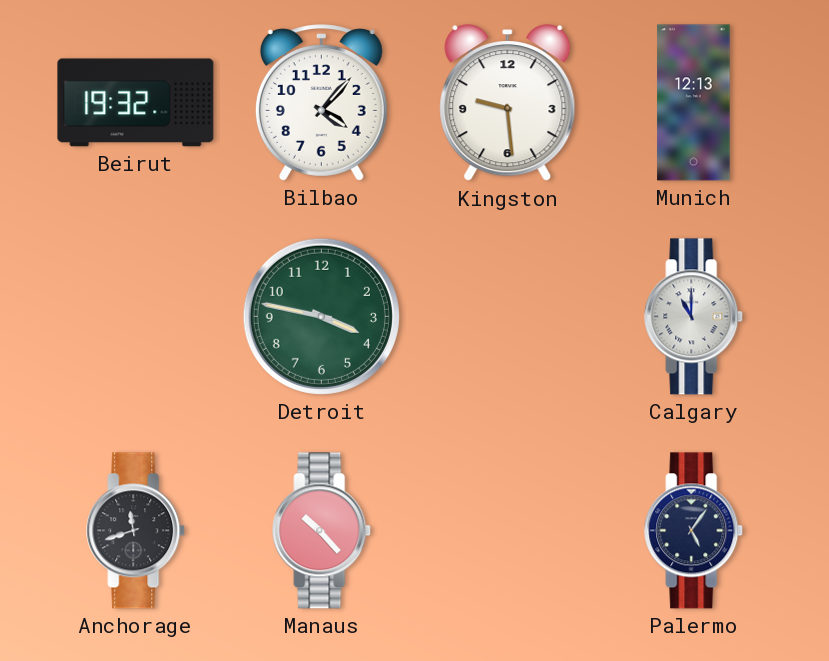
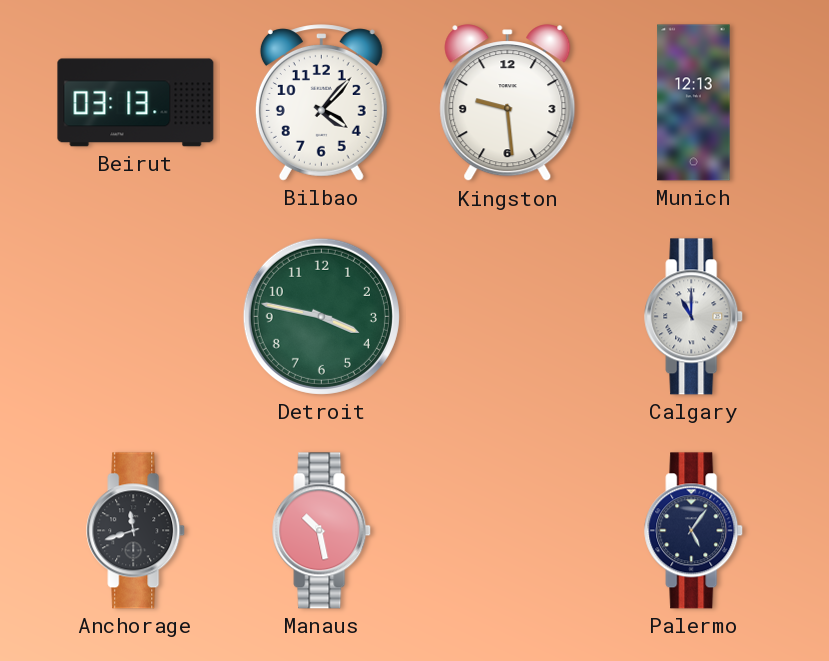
Beirut: 19:32 -> 03:13
Manaus: 10:23 -> 10:28
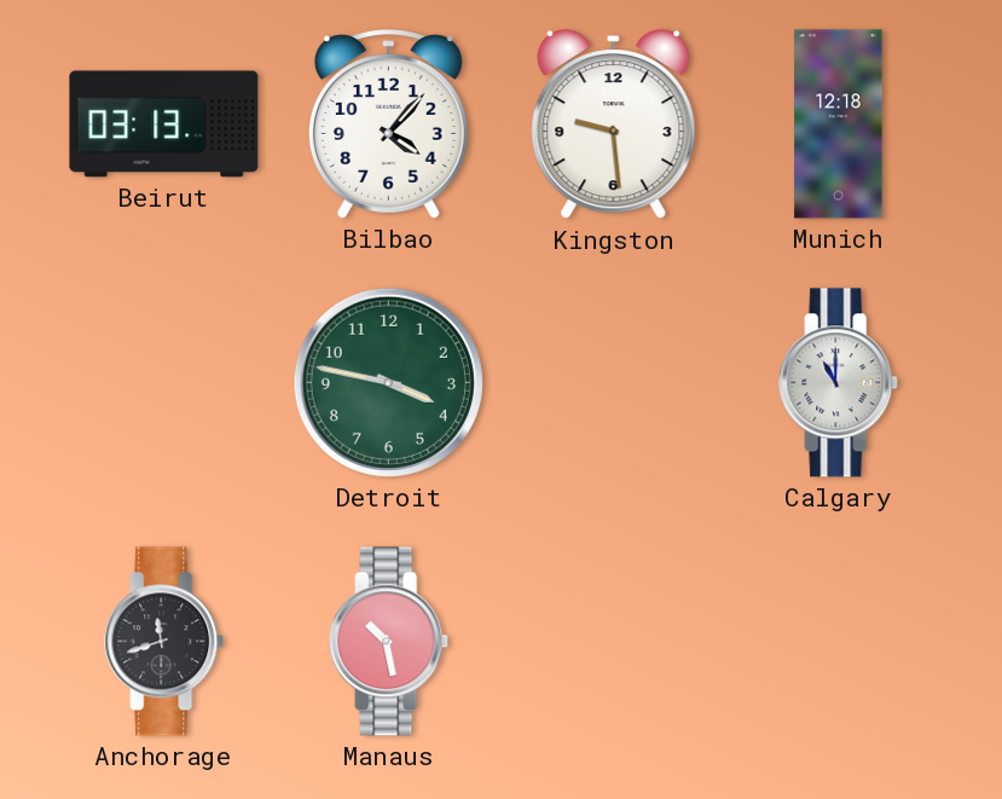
Munich: 12:13 -> 12:18
Palermo: 5:06 -> none
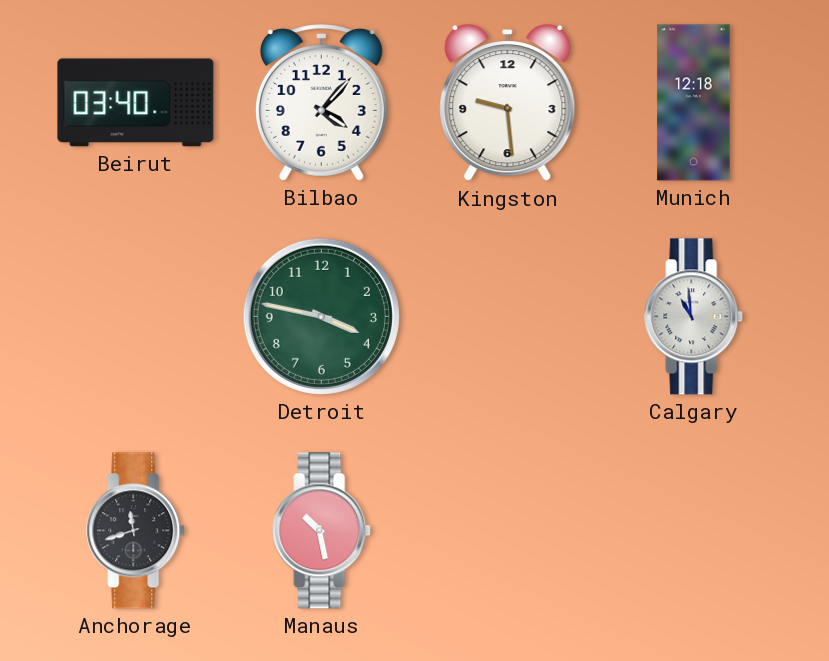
Beirut: 03:13 -> 03:40
Calgary: 11:00 -> 10:59
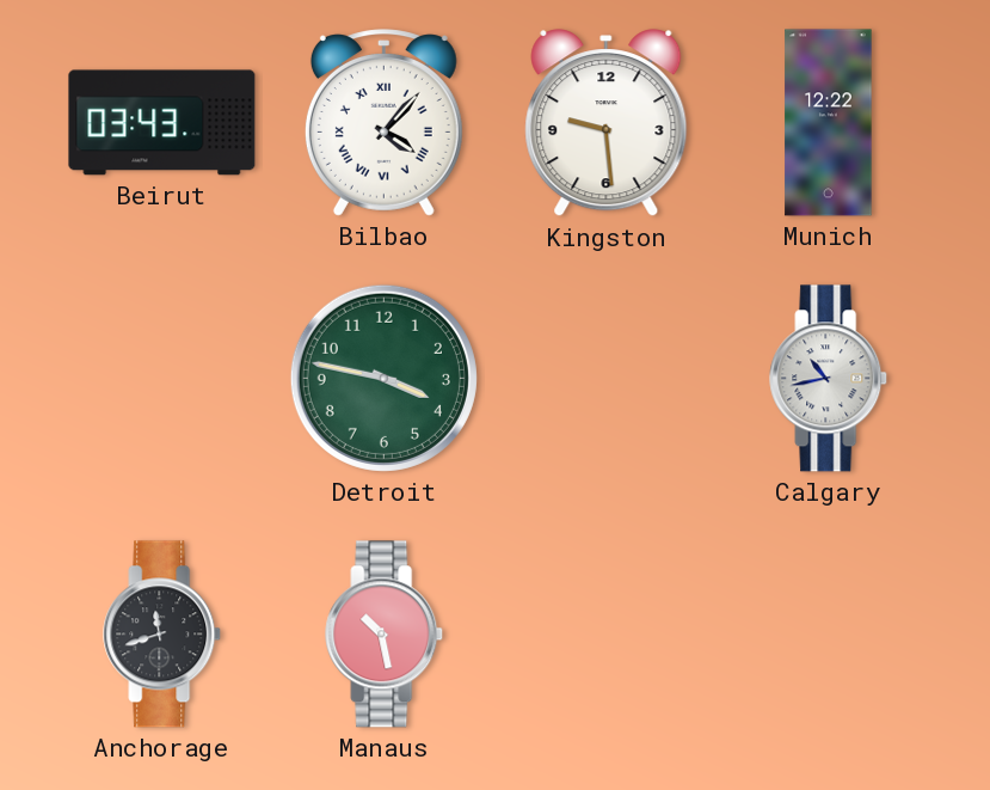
Beirut: 03:40 -> 03:43
Bilbao numerals: Arabic -> Roman
Munich: 12:18 -> 12:22
Calgary: 10:59 -> 10:43
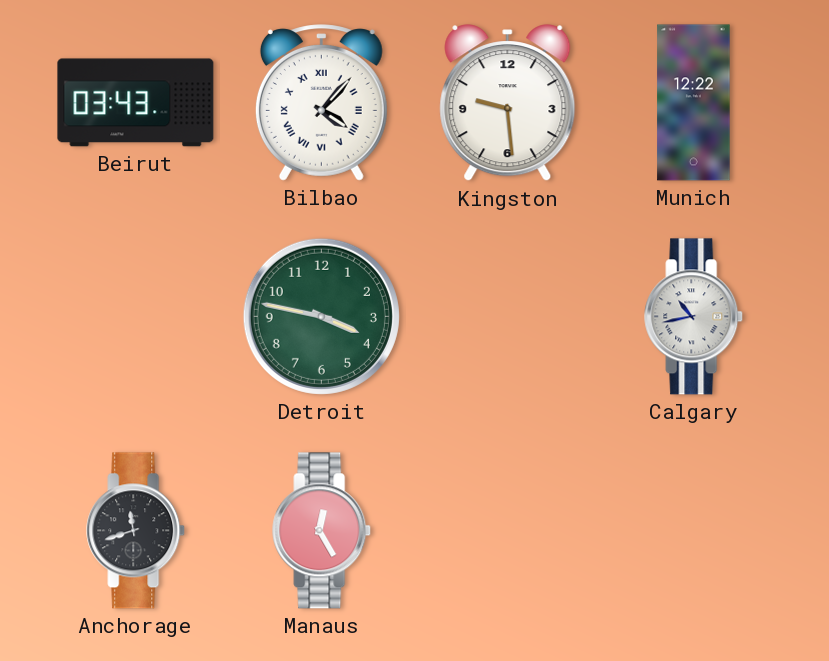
Manaus: 10:28 -> 12:25
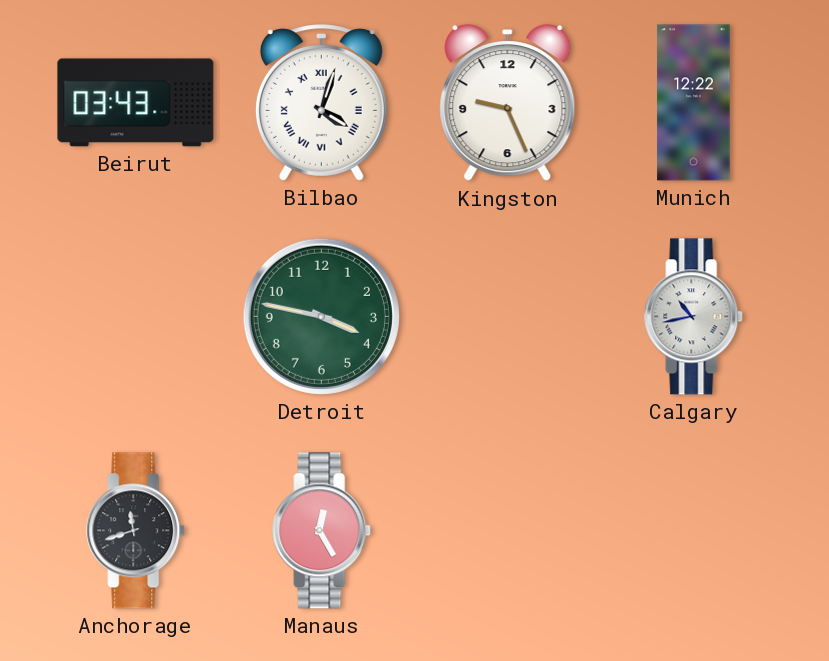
Bilbao: 4:07 -> 4:03
Kingston: 9:29 -> 9:26
